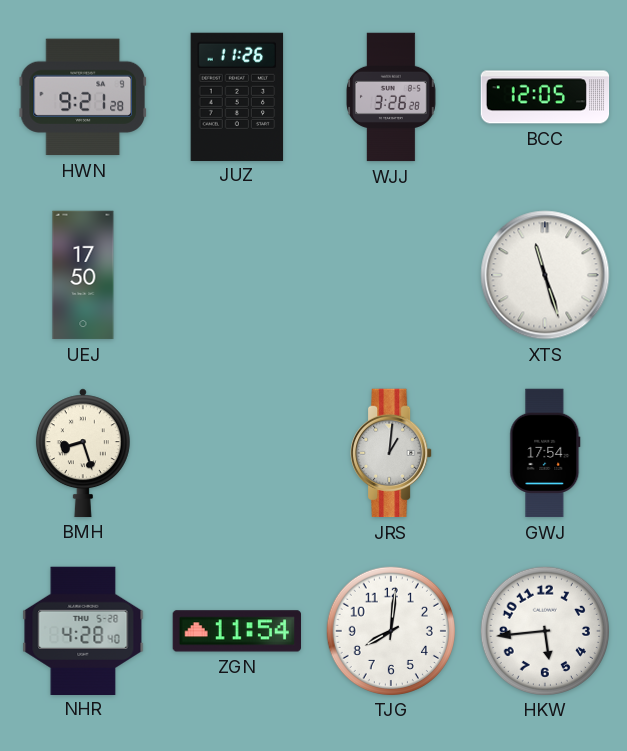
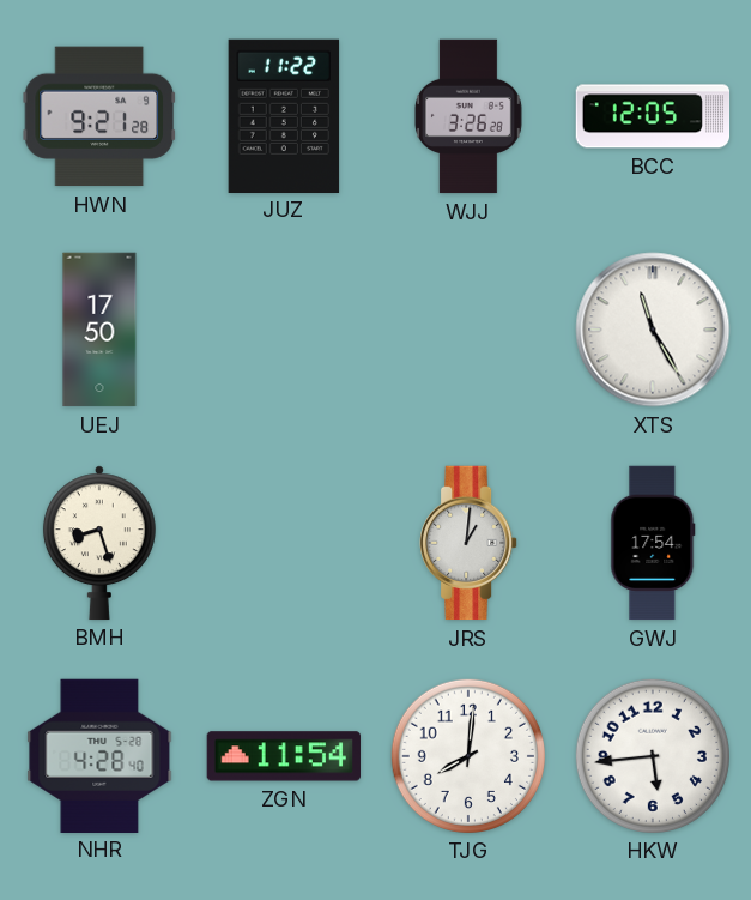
JUZ: 11:26 -> 11:22
XTS: 11:27 -> 11:25
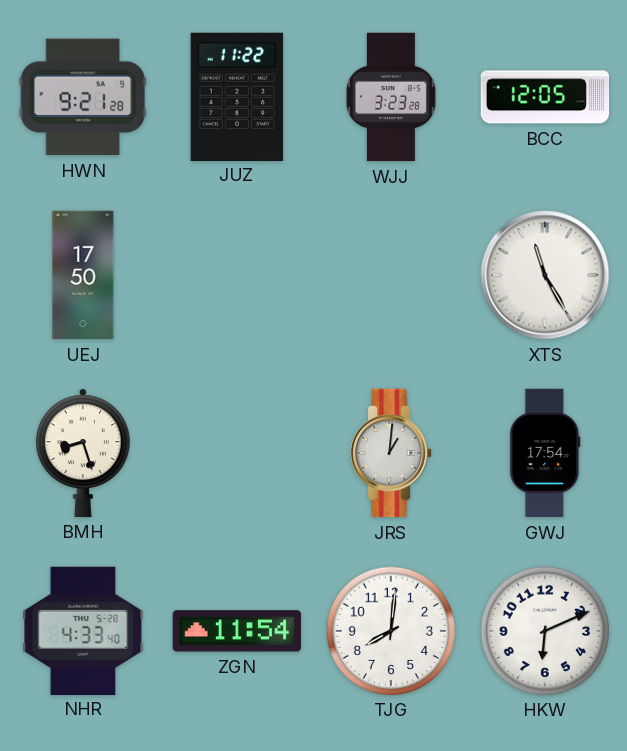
WJJ: 3:26 -> 3:23
NHR: 4:28 -> 4:33
HKW: 5:44 -> 6:11
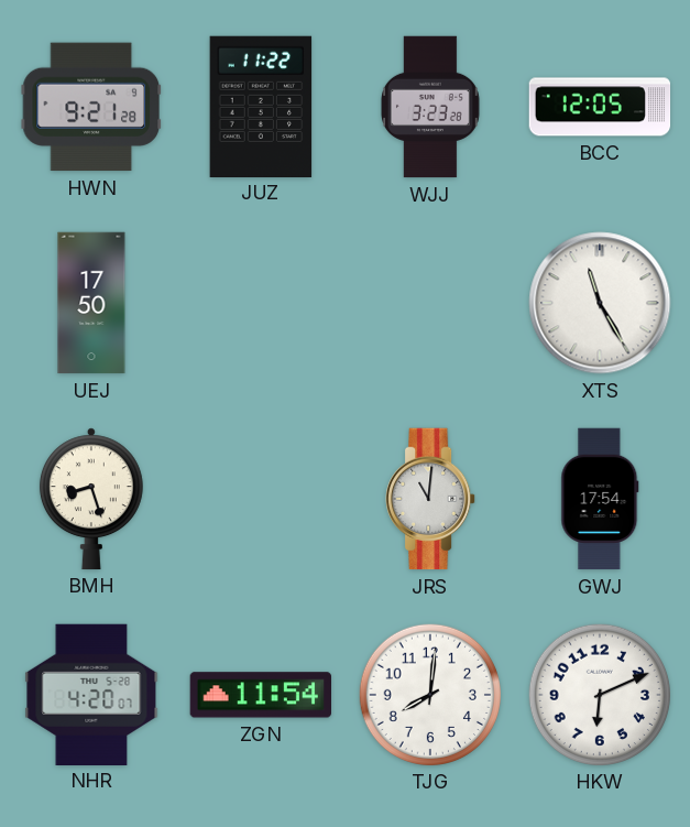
JRS: 1:01 -> 11:01
NHR: 4:33 -> 4:20
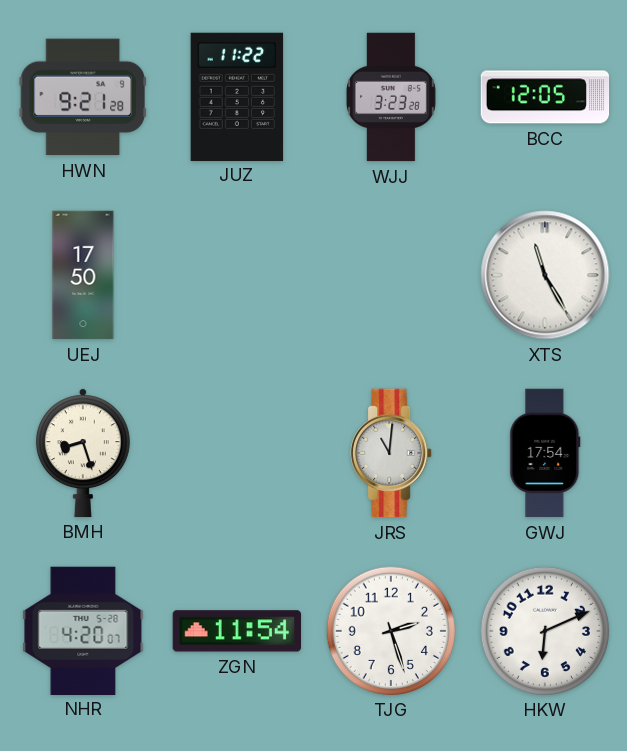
TJG: 8:01 -> 2:27
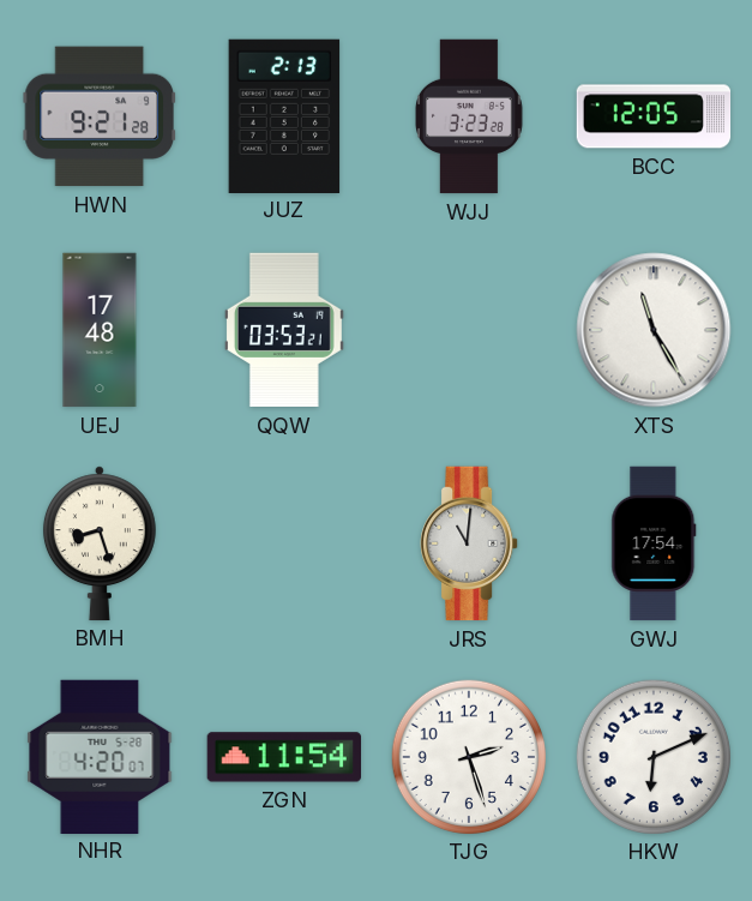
JUZ: 11:22 -> 2:13
UEJ: 17:50 -> 17:48
QQW: none -> 03:53
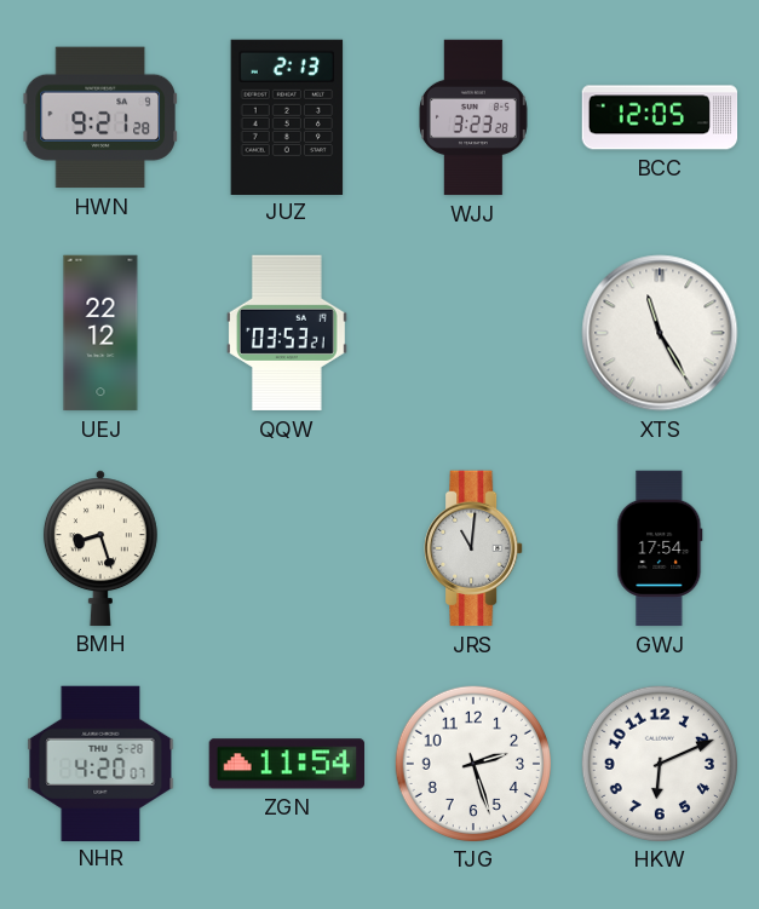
UEJ: 17:48 -> 22:12
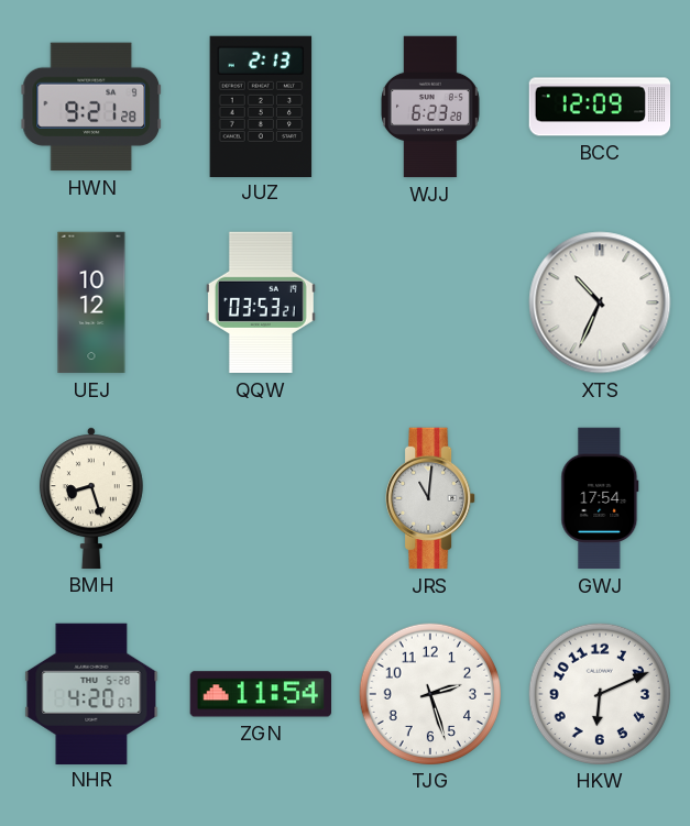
WJJ: 3:23 -> 6:23
BCC: 12:05 -> 12:09
UEJ: 22:12 -> 10:12
XTS: 11:25 -> 10:34
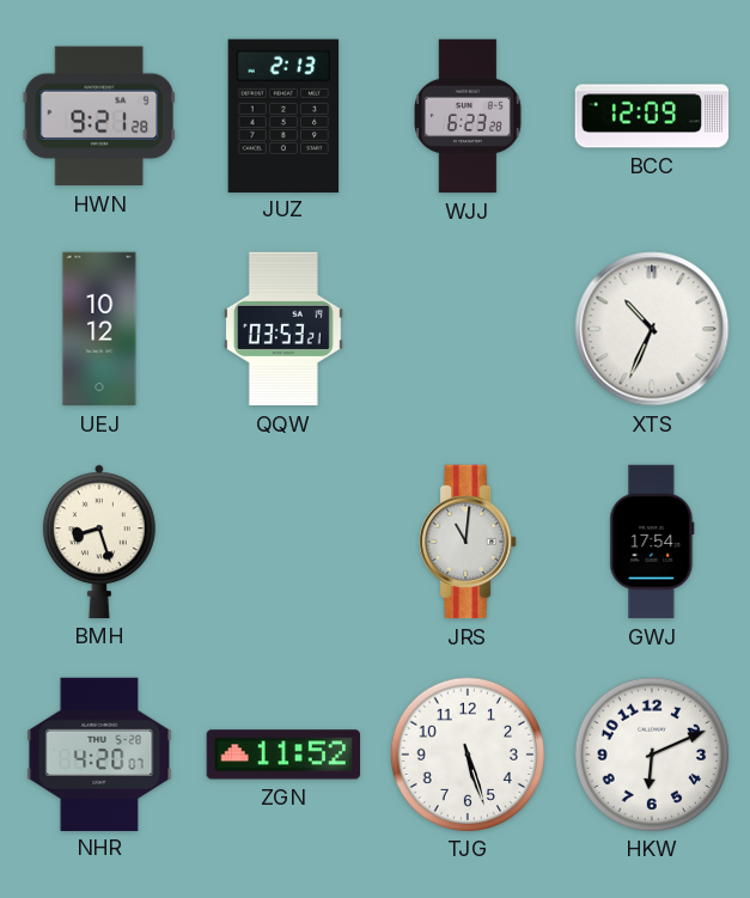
ZGN: 11:54 -> 11:52
TJG: 2:27 -> 5:27
